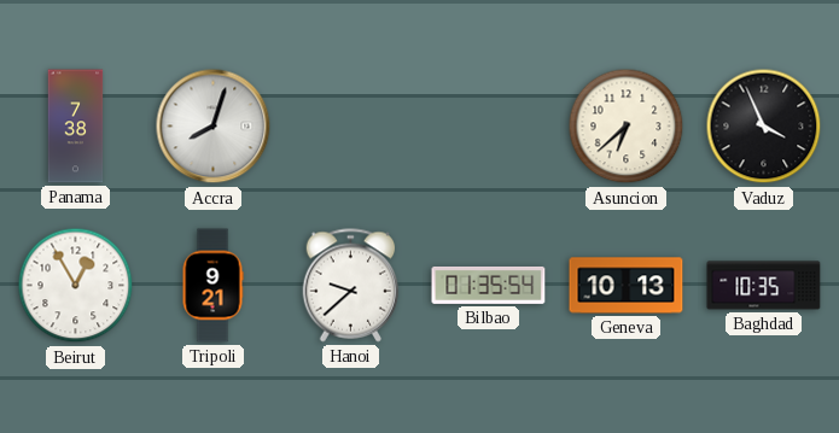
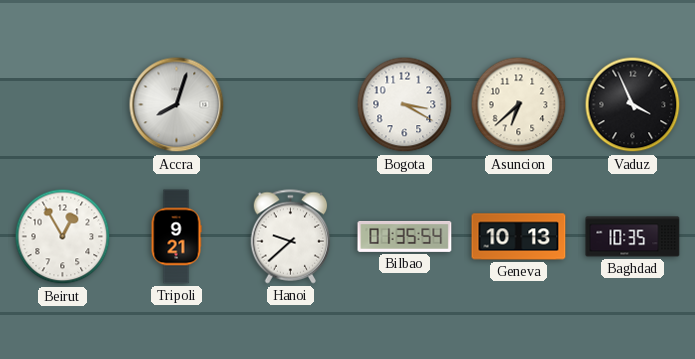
Panama: 7:38 -> none
Bogota: none -> 3:20
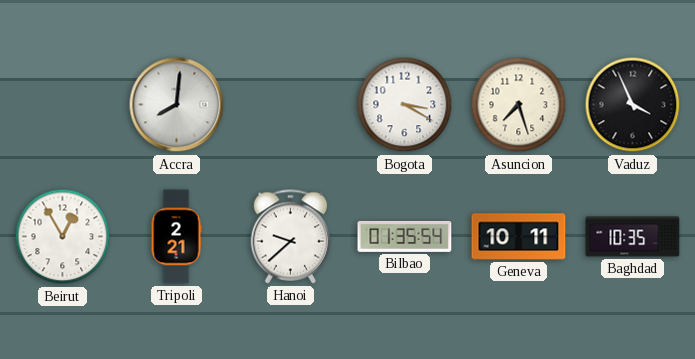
Accra: 8:03 -> 8:01
Asuncion: 6:38 -> 7:27
Tripoli: 9:21 -> 2:21
Geneva: 10:13 -> 10:11
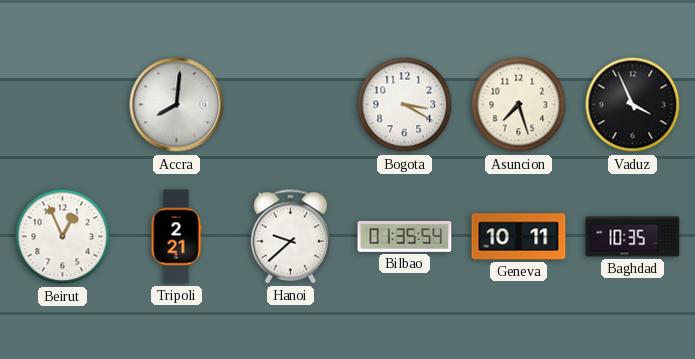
Beirut: 12:55 -> 12:56
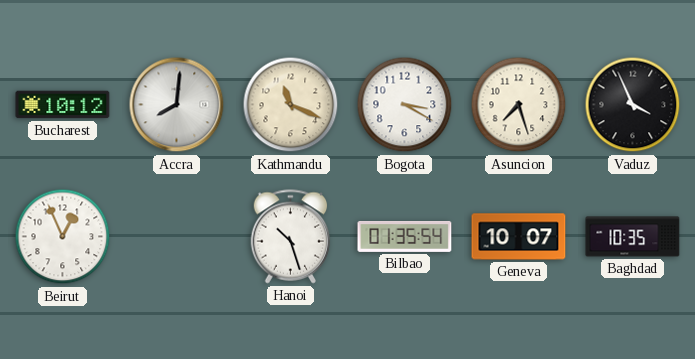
Bucharest: none -> 10:12
Kathmandu: none -> 11:19
Tripoli: 2:21 -> none
Hanoi: 9:38 -> 10:27
Geneva: 10:11 -> 10:07
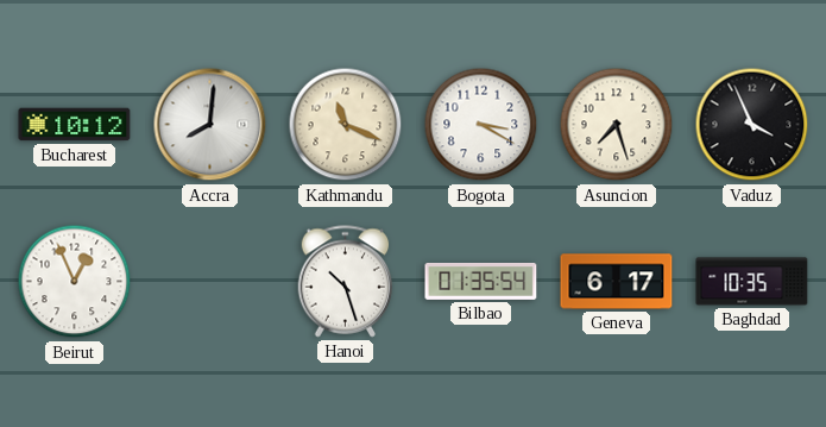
Geneva: 10:07 -> 6:17
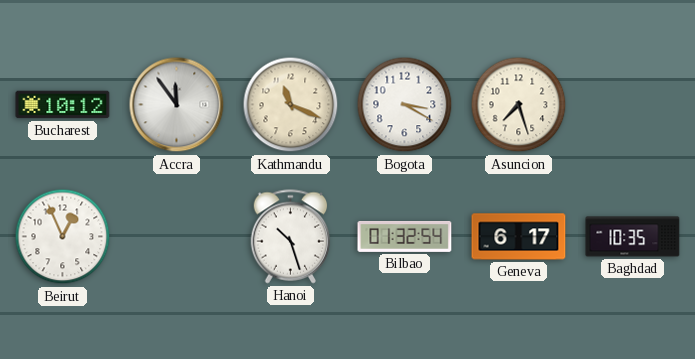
Accra: 8:01 -> 11:54
Vaduz: 3:56 -> none
Bilbao: 01:35 -> 01:32
